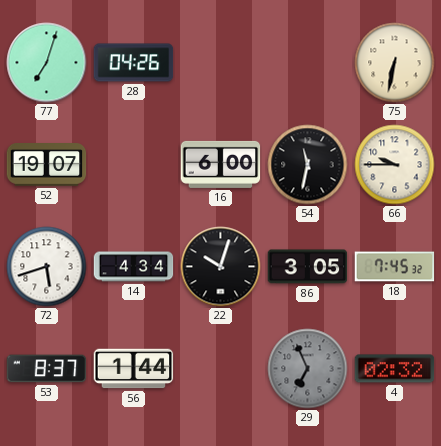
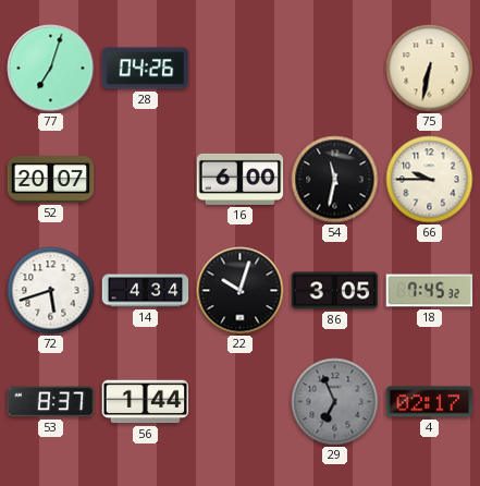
52: 19:07 -> 20:07
4: 02:32 -> 02:17
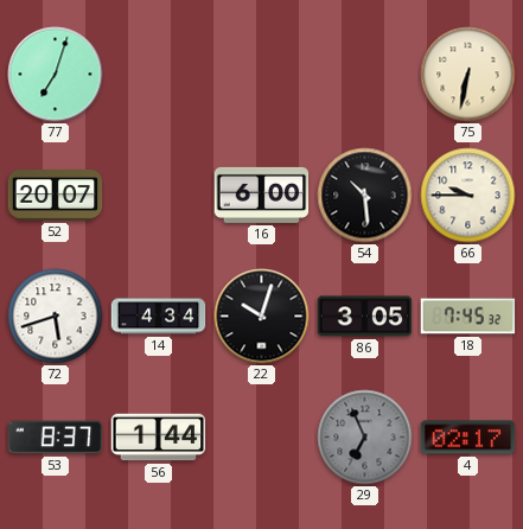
28: 04:26 -> none
54: 11:32 -> 10:29
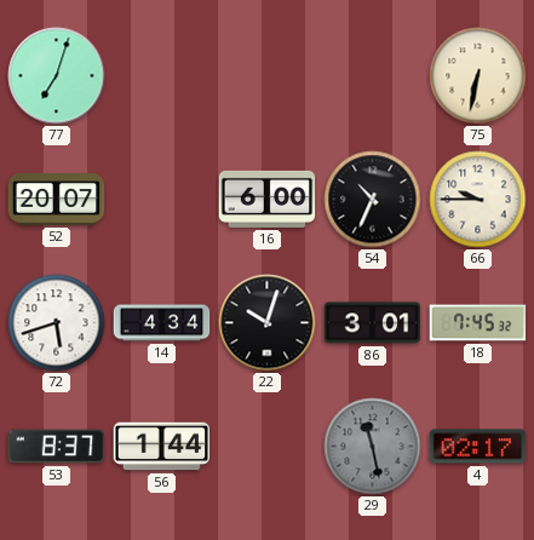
54: 10:29 -> 10:34
86: 3:05 -> 3:01
29: 6:56 -> 11:28
